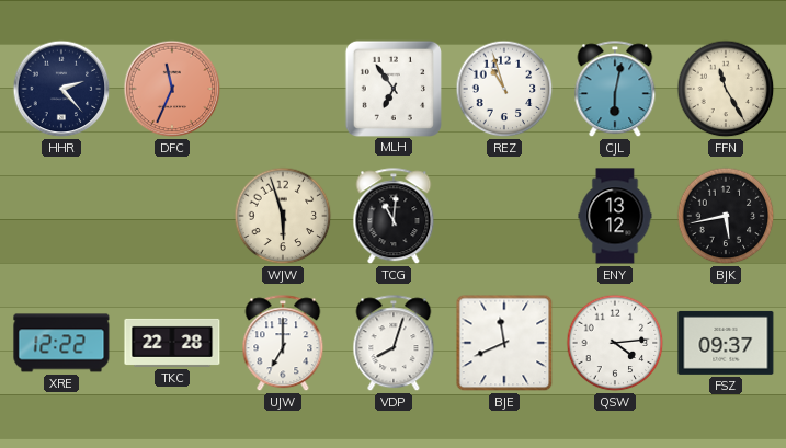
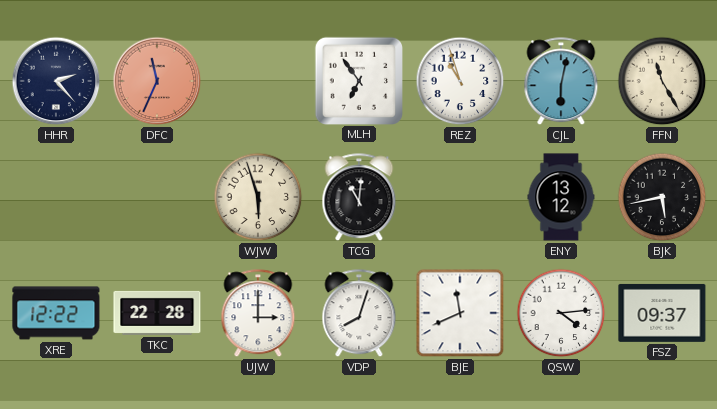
UJW: 7:00 -> 3:00
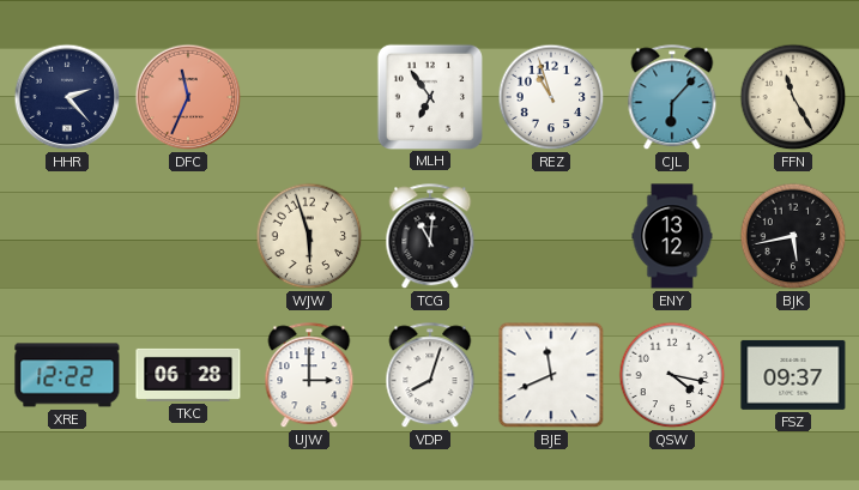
CJL: 6:02 -> 6:07
TKC: 22:28 -> 06:28
QSW: 4:14 -> 4:17
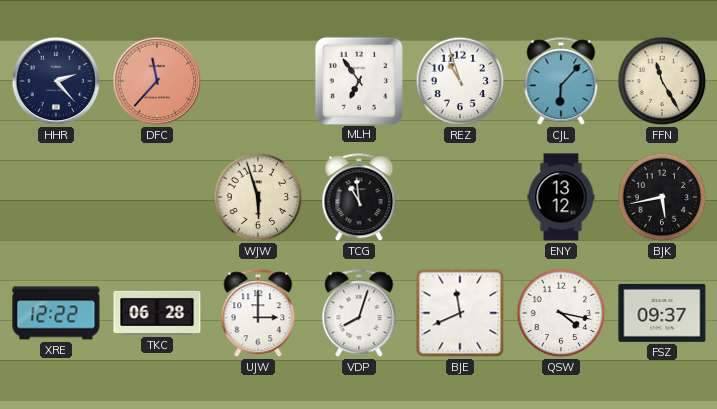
DFC: 11:34 -> 11:37
TCG: 11:01 -> 10:59
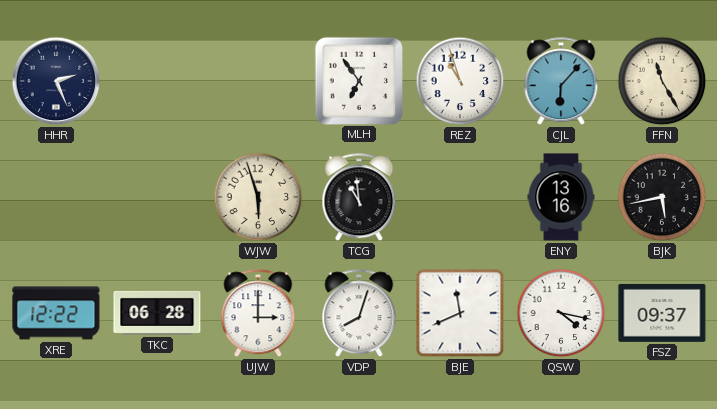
HHR: 2:23 -> 2:26
DFC: 11:37 -> none
ENY: 13:12 -> 13:16
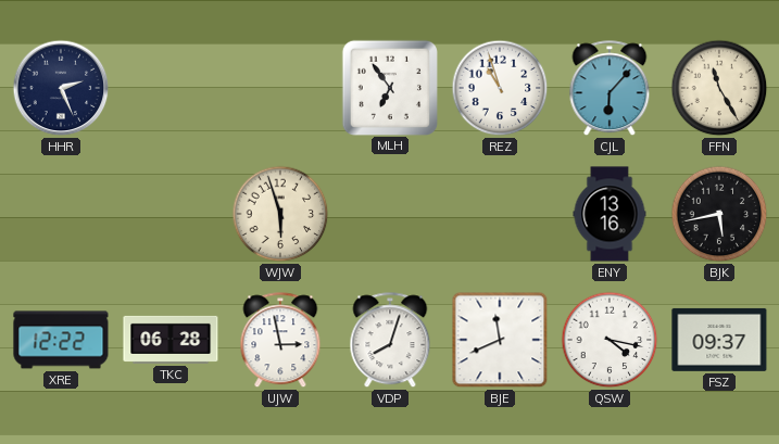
TCG: 10:59 -> none
UJW: 3:00 -> 2:58
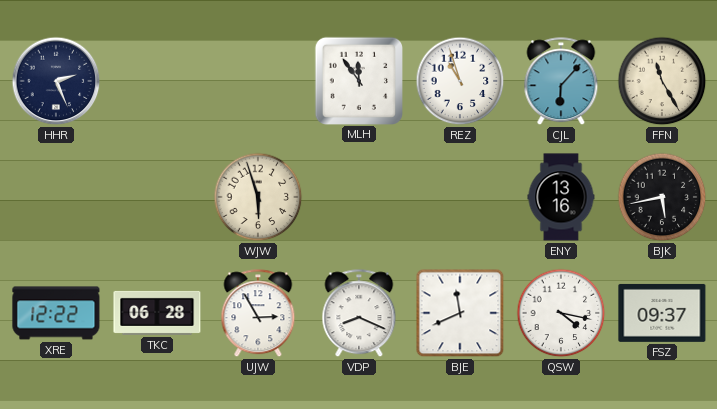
MLH: 6:54 -> 11:54
UJW: 2:58 -> 2:55
VDP: 8:03 -> 8:19
